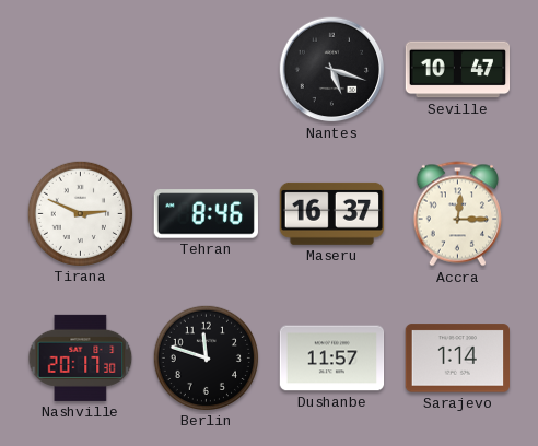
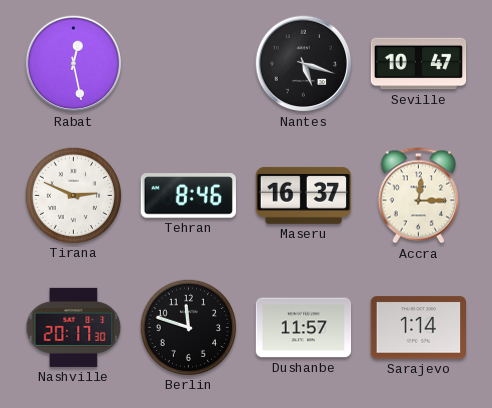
Rabat: none -> 12:28
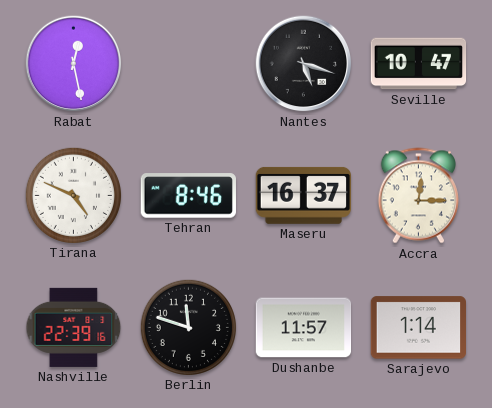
Tirana: 2:49 -> 4:49
Nashville: 20:17 -> 22:39
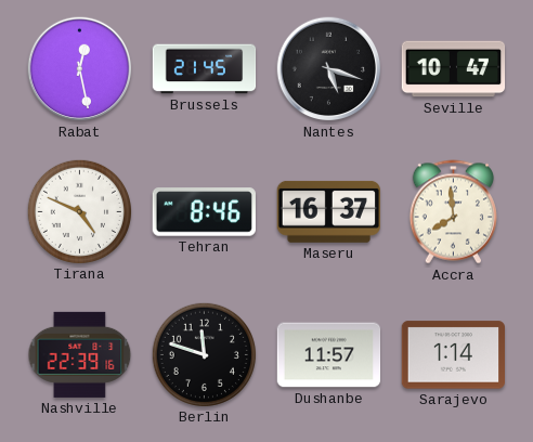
Brussels: none -> 21:45
Accra: 12:15 -> 7:59
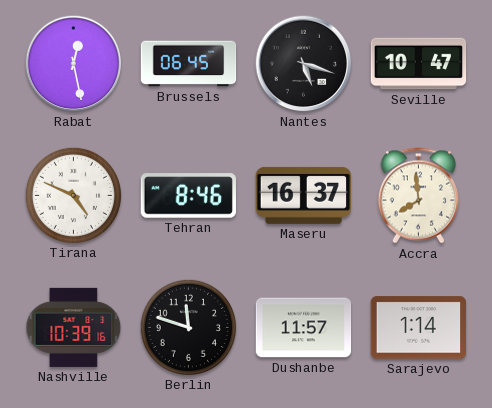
Brussels: 21:45 -> 06:45
Nashville: 22:39 -> 10:39
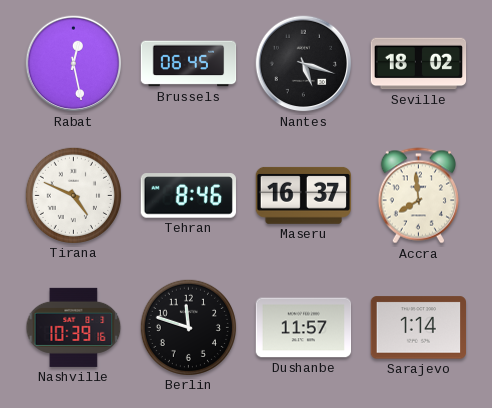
Seville: 10:47 -> 18:02
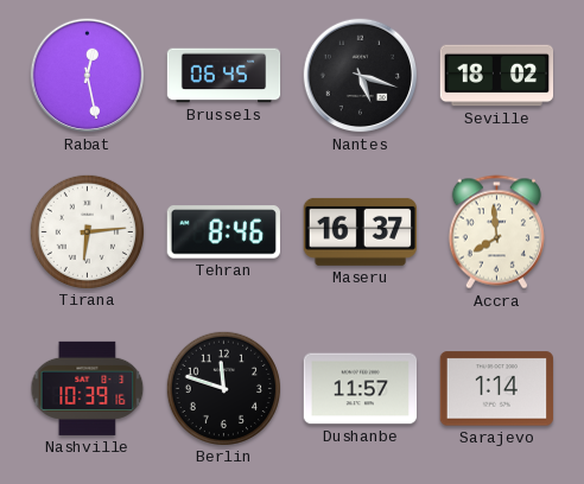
Tirana: 4:49 -> 6:14
